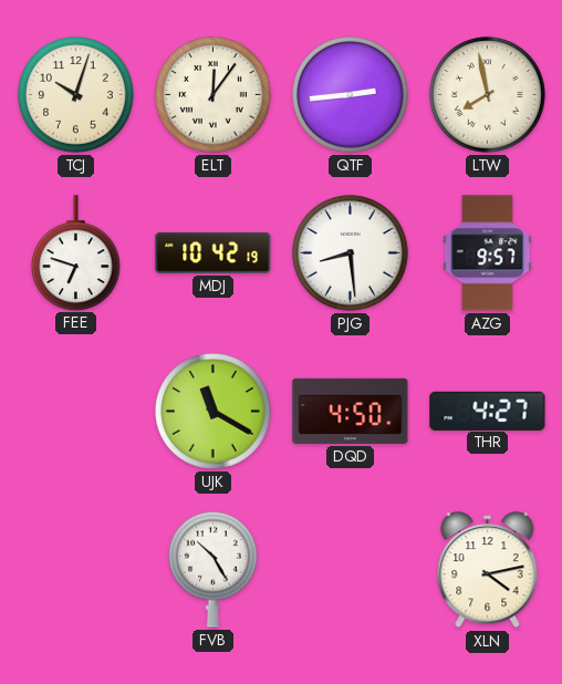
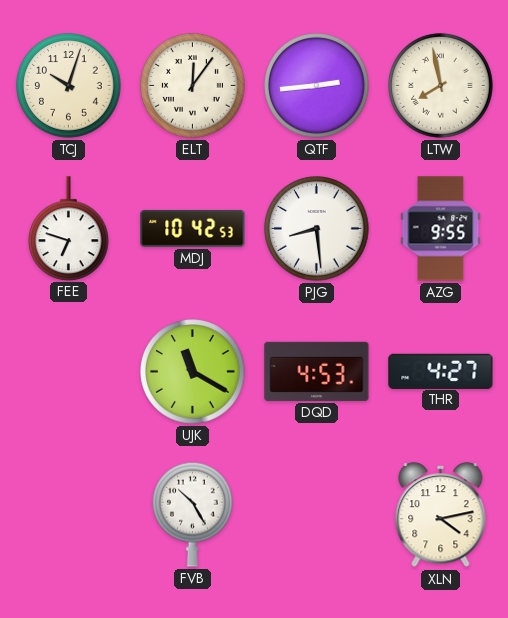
MDJ: 10:42:19 -> 10:42:53
AZG: 9:57 -> 9:55
DQD: 4:50 -> 4:53
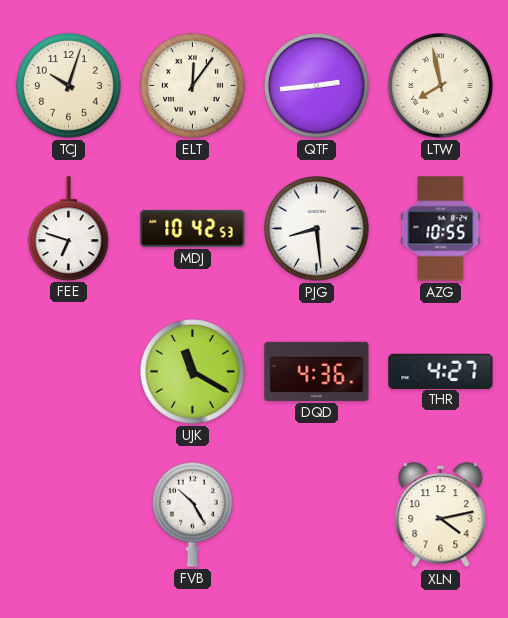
AZG: 9:55 -> 10:55
DQD: 4:53 -> 4:36
